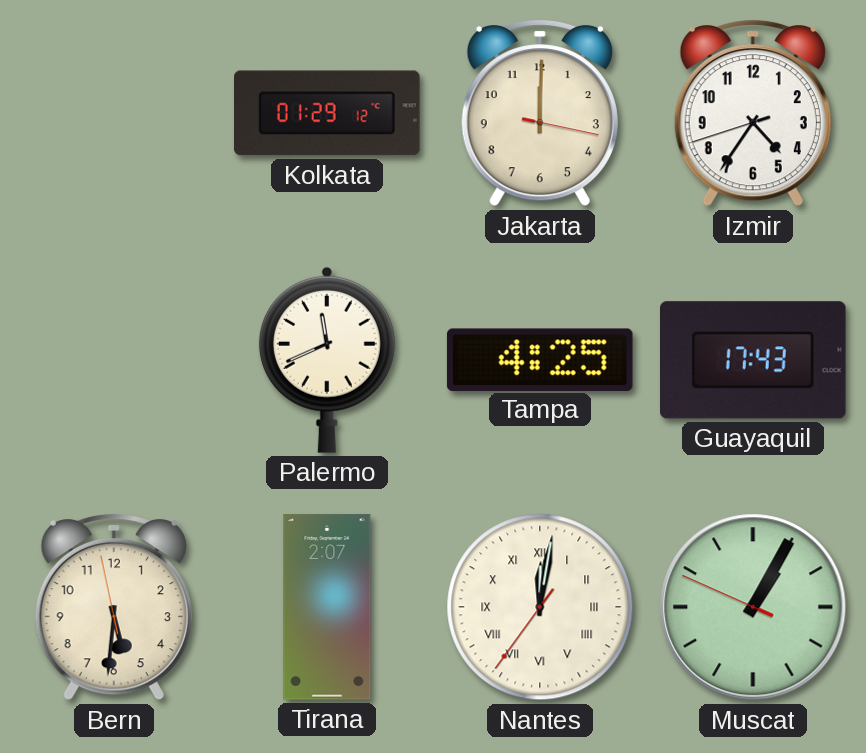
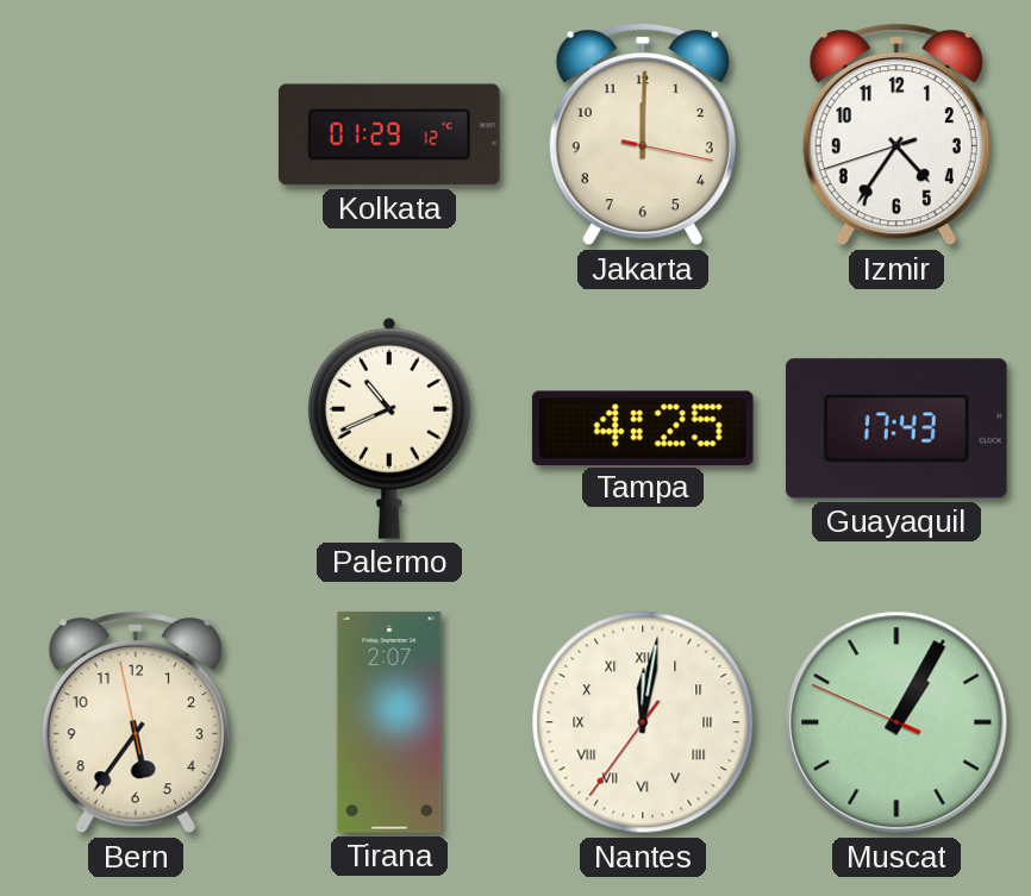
Palermo: 11:41 -> 10:41
Bern: 5:30 -> 5:35
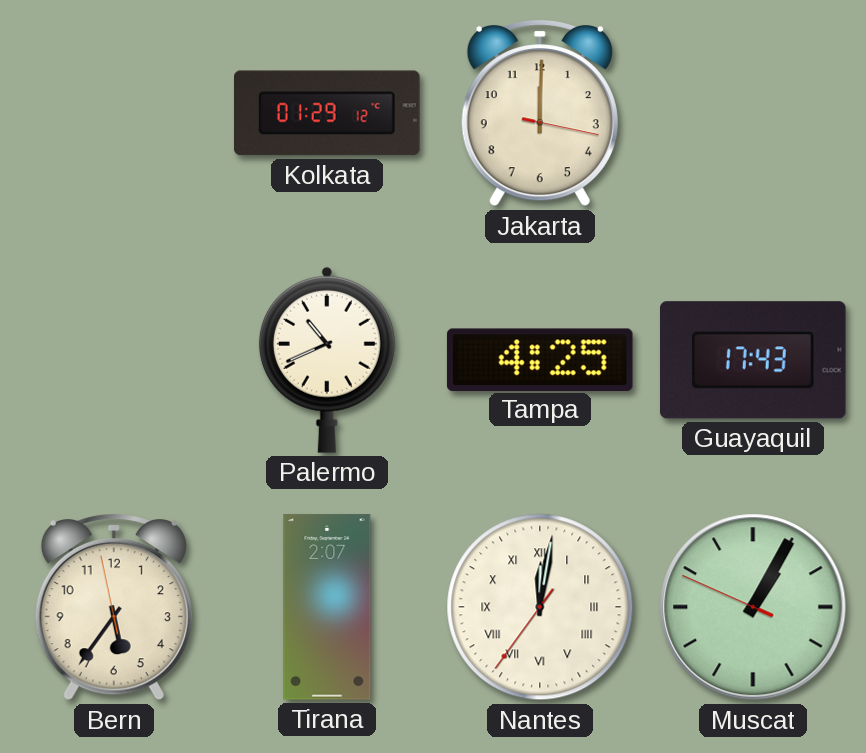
Izmir: 4:35 -> none
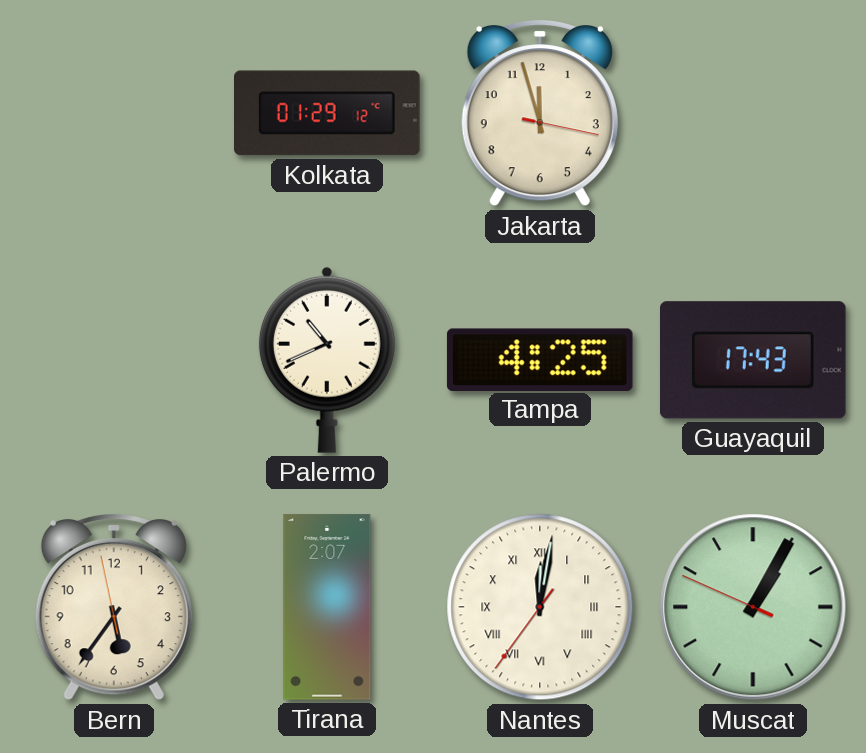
Jakarta: 12:00 -> 11:57
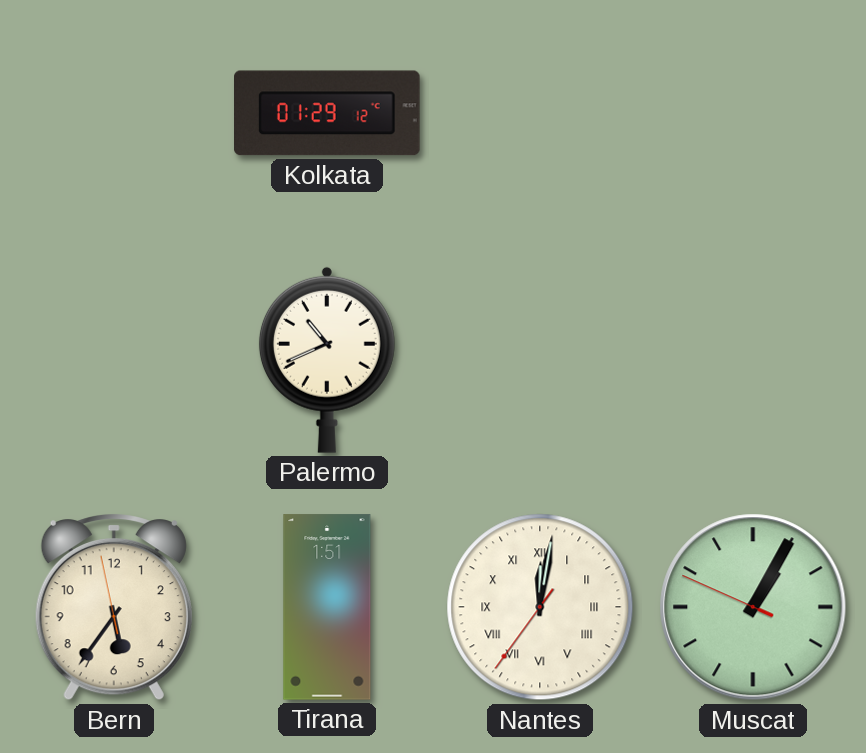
Jakarta: 11:57 -> none
Tampa: 4:25 -> none
Guayaquil: 17:43 -> none
Tirana: 2:07 -> 1:51
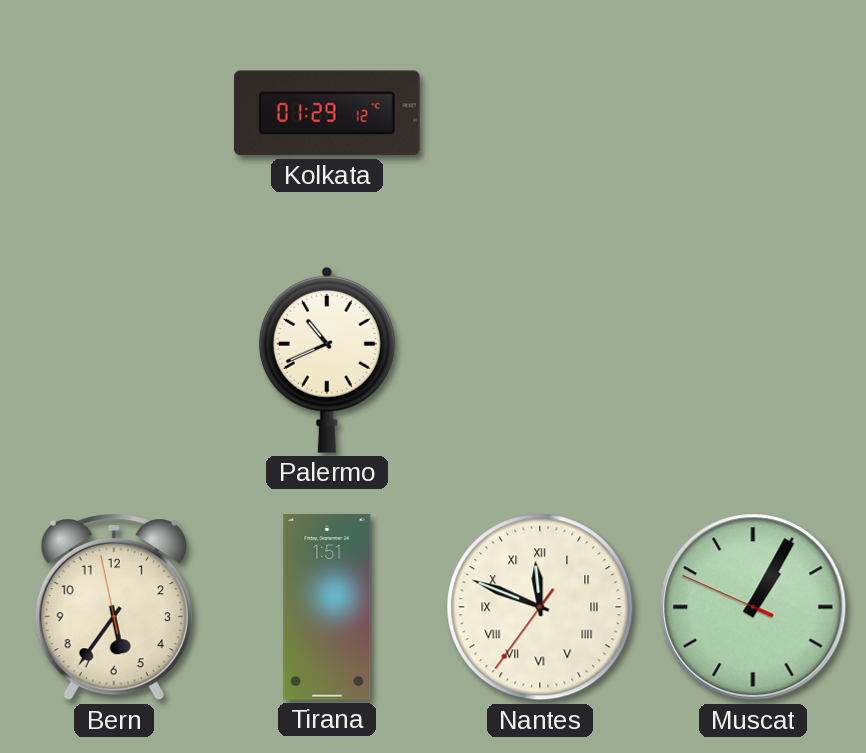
Nantes: 12:01 -> 11:48
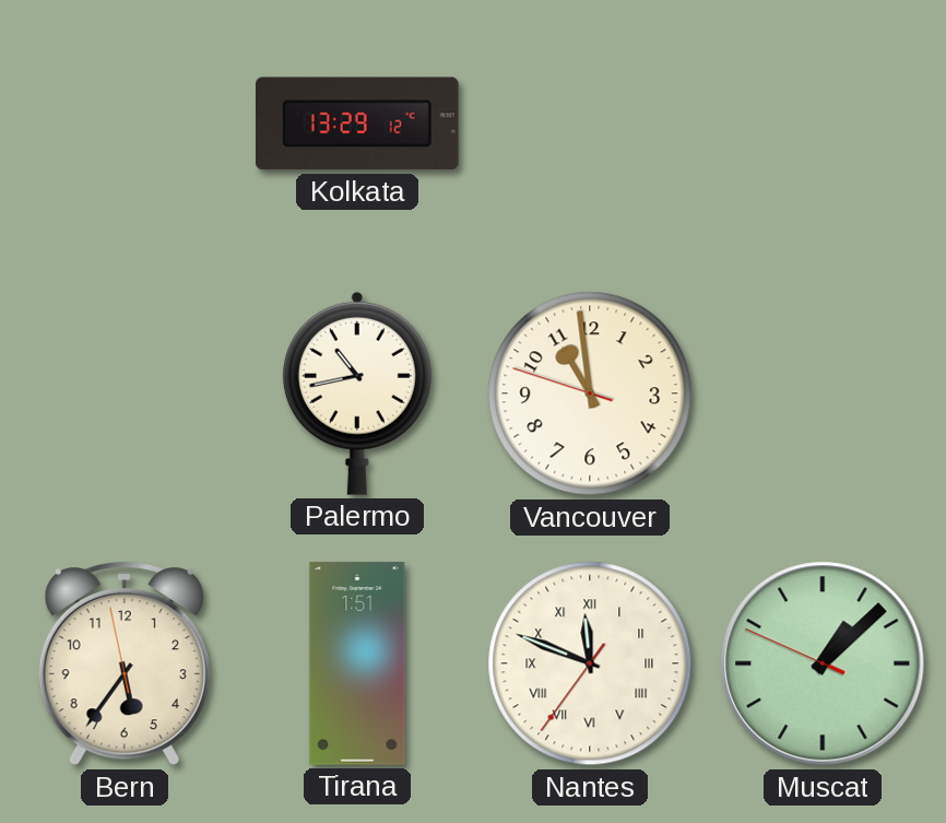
Kolkata: 01:29 -> 13:29
Palermo: 10:41 -> 10:43
Vancouver: none -> 10:58
Muscat: 1:04 -> 1:07
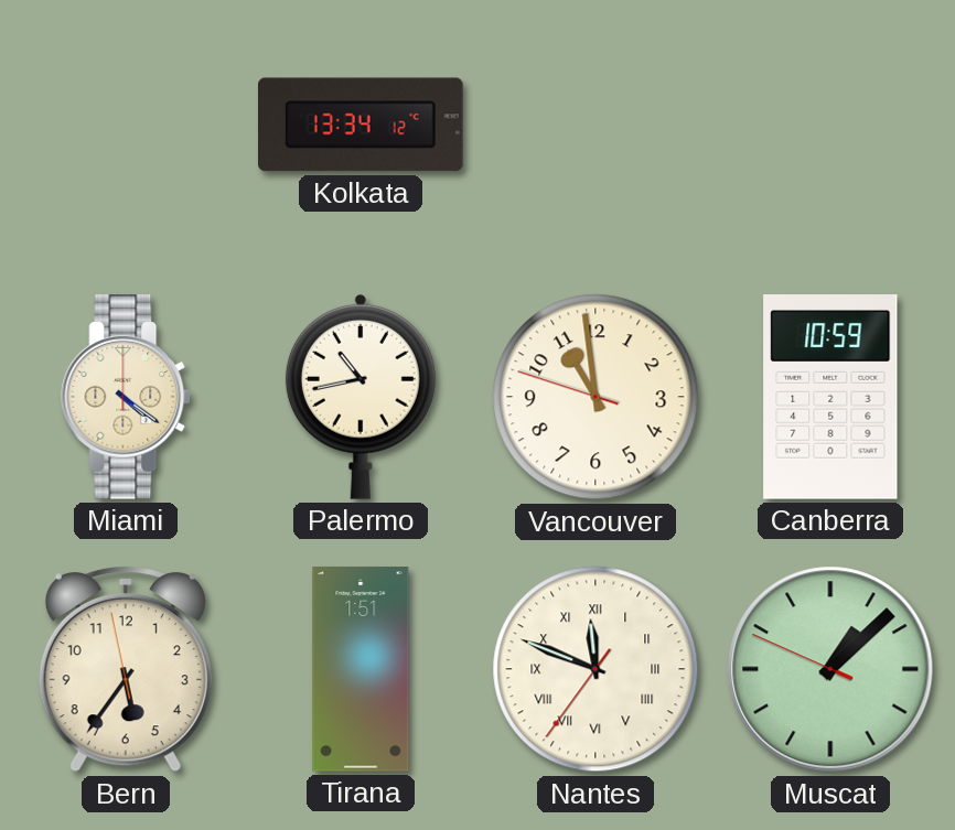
Kolkata: 13:29 -> 13:34
Miami: none -> 4:21
Canberra: none -> 10:59
